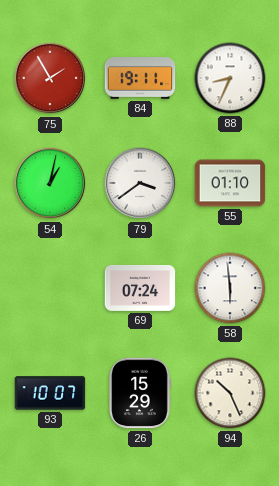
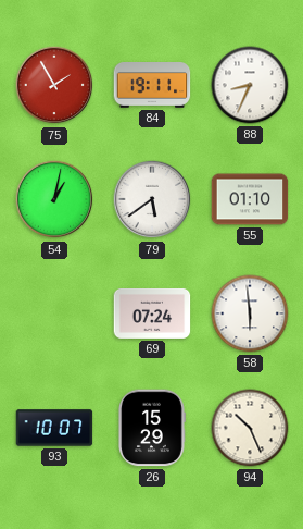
79: 3:39 -> 5:39
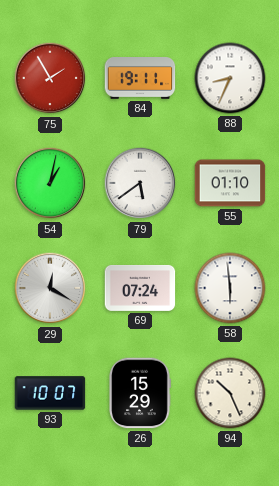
29: none -> 12:20
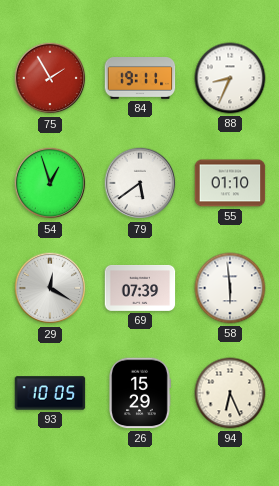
54: 1:02 -> 12:57
69: 07:24 -> 07:39
93: 10:07 -> 10:05
94: 10:26 -> 6:26
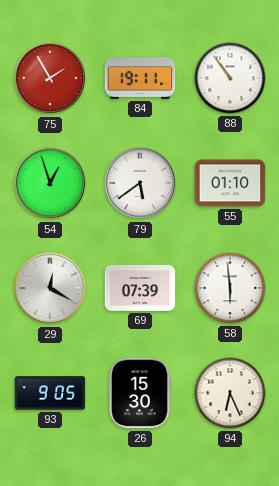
88: 8:34 -> 10:54
93: 10:05 -> 9:05
26: 15:29 -> 15:30
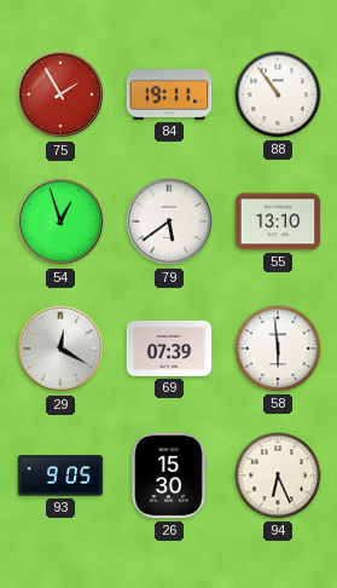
55: 01:10 -> 13:10
